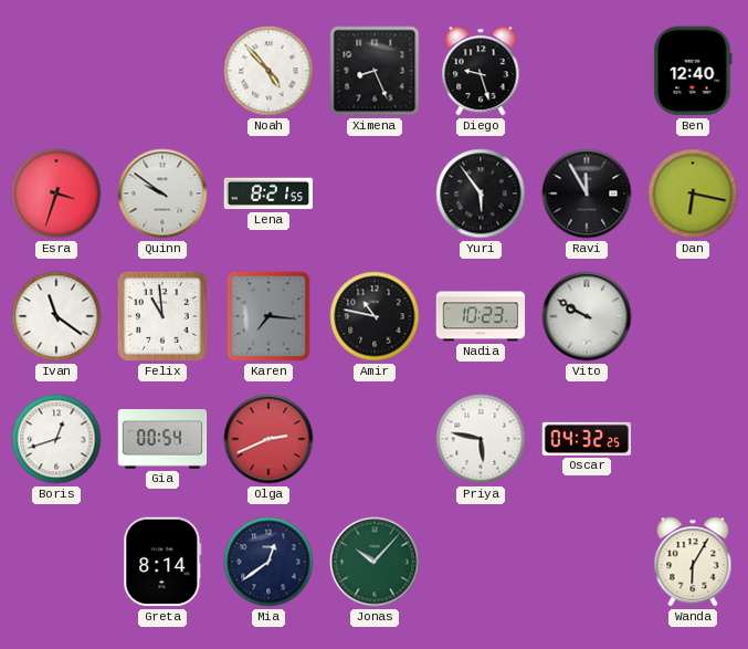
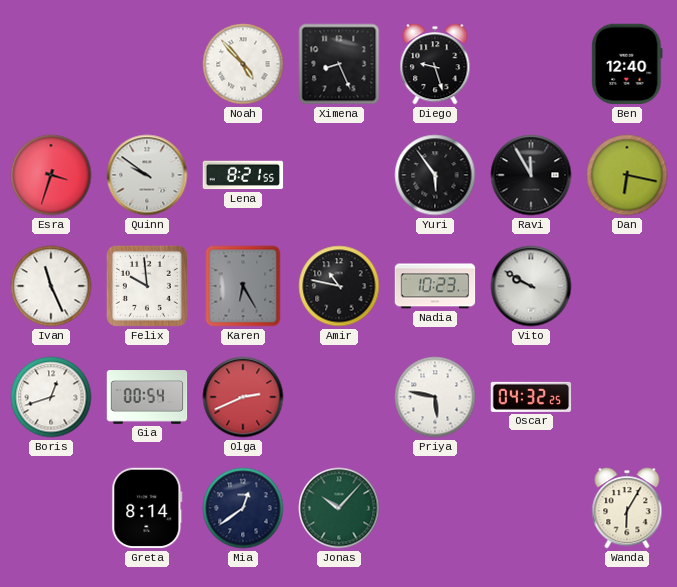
Ivan: 11:21 -> 11:26
Felix: 10:59 -> 9:59
Karen: 7:16 -> 6:25
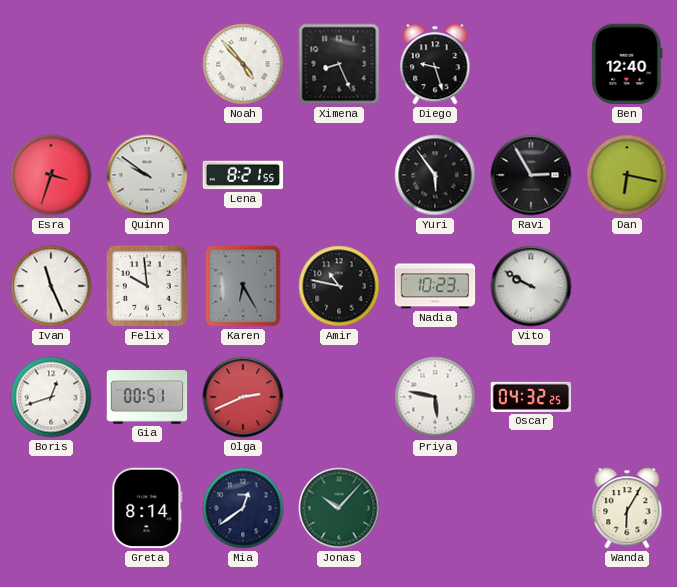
Ravi: 11:55 -> 2:55
Gia: 00:54 -> 00:51
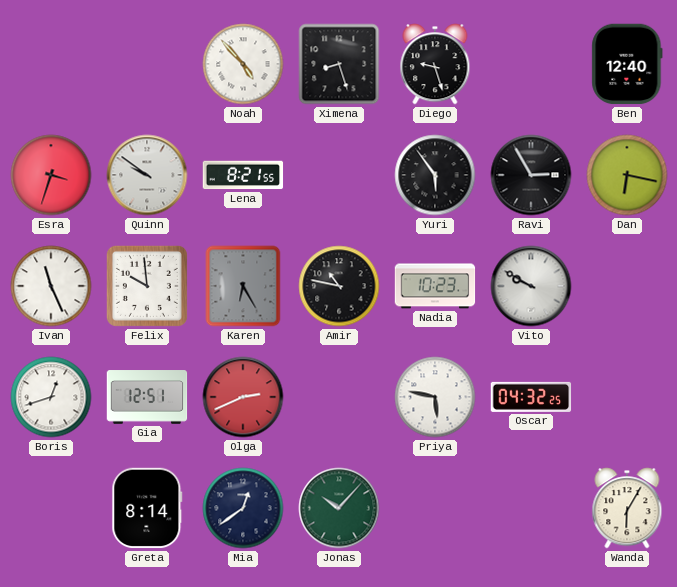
Ximena: 8:26 -> 8:27
Gia: 00:51 -> 12:51
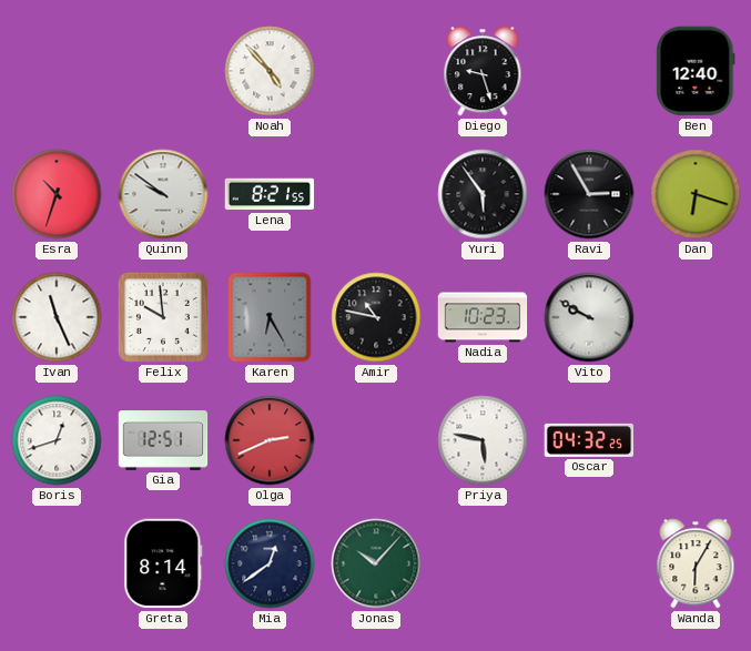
Ximena: 8:27 -> none
Esra: 3:33 -> 10:33
Dan: 6:17 -> 6:18
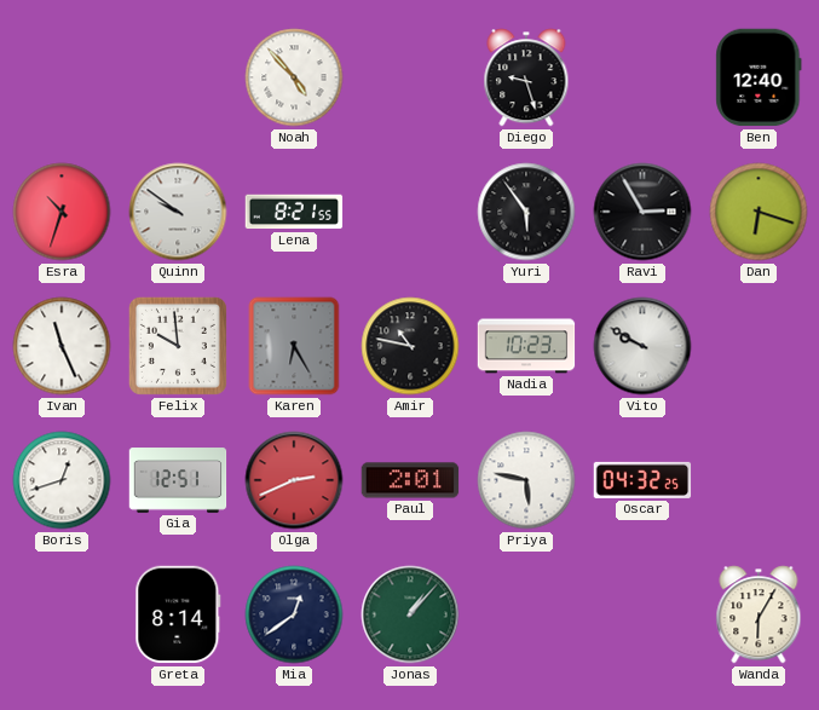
Paul: none -> 2:01
Jonas: 10:07 -> 1:07
